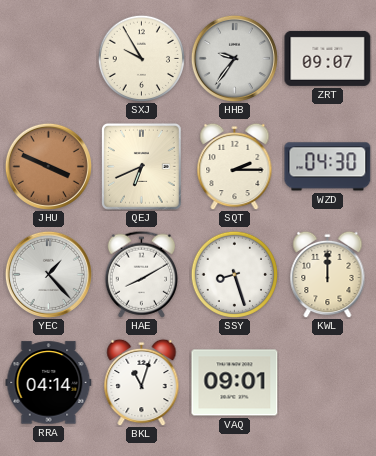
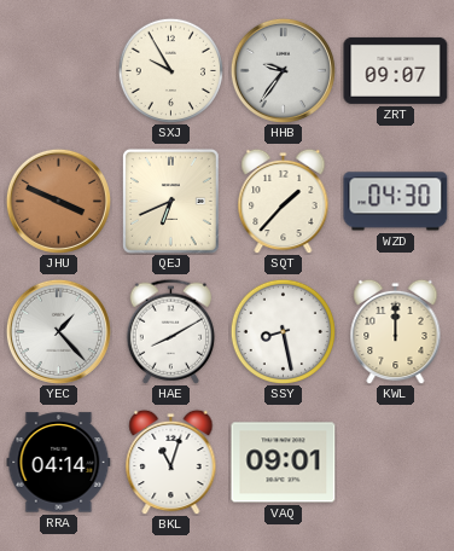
SQT: 2:15 -> 1:37
SSY: 8:27 -> 8:28
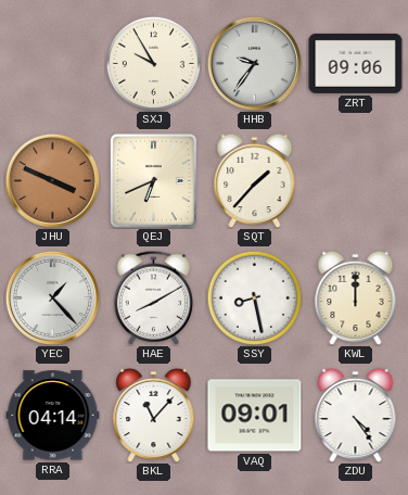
ZRT: 09:07 -> 09:06
WZD: 04:30 -> none
BKL: 11:03 -> 11:07
ZDU: none -> 4:24
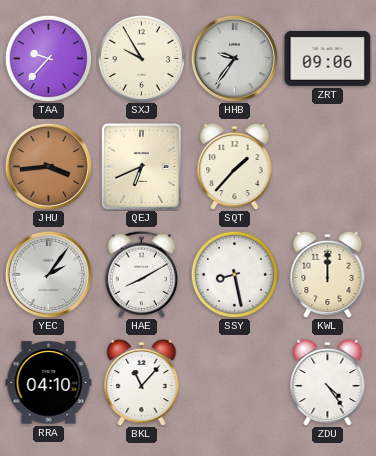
TAA: none -> 9:37
JHU: 3:49 -> 3:44
YEC: 1:23 -> 2:06
RRA: 04:14 -> 04:10
VAQ: 09:01 -> none
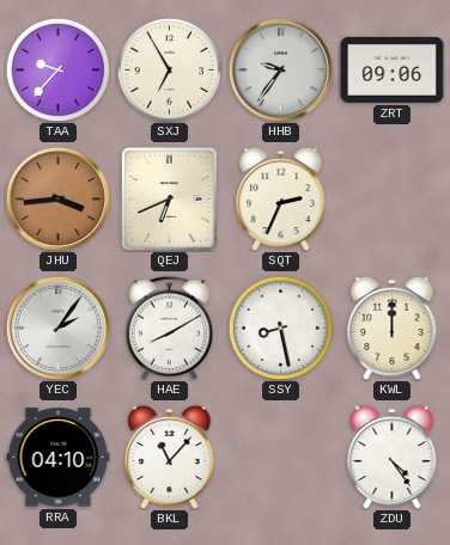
SXJ: 9:55 -> 6:55
SQT: 1:37 -> 2:34
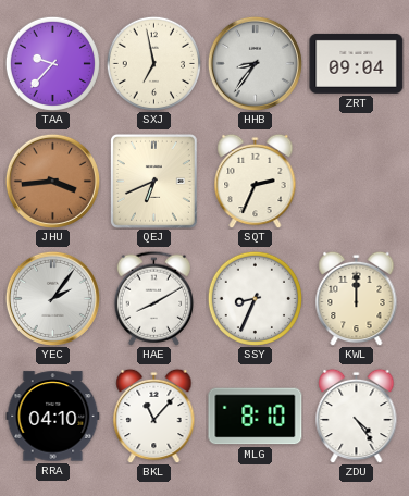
SXJ: 6:55 -> 6:58
HHB: 9:36 -> 8:36
ZRT: 09:06 -> 09:04
SSY: 8:28 -> 8:34
MLG: none -> 8:10
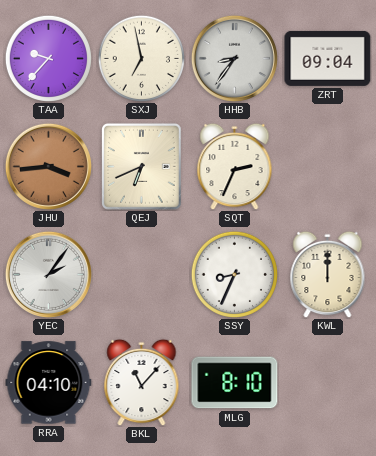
HAE: 8:10 -> none
ZDU: 4:24 -> none
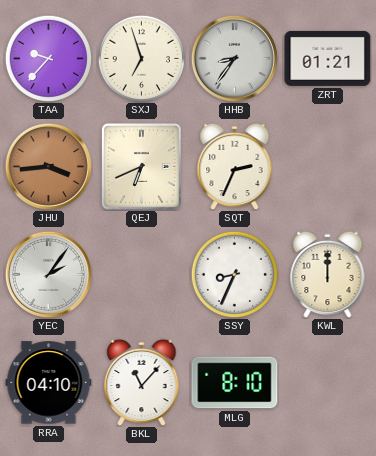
SXJ: 6:58 -> 6:57
ZRT: 09:04 -> 01:21
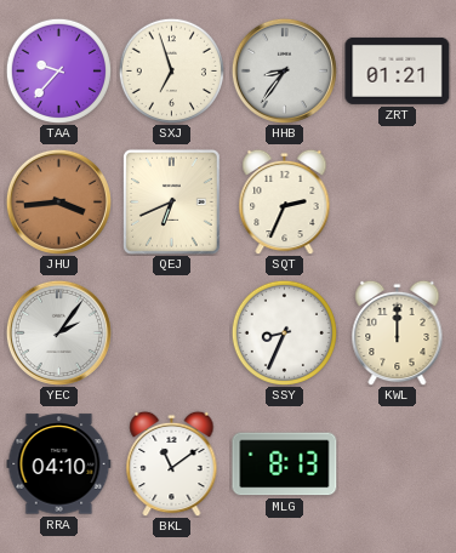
BKL: 11:07 -> 11:09
MLG: 8:10 -> 8:13
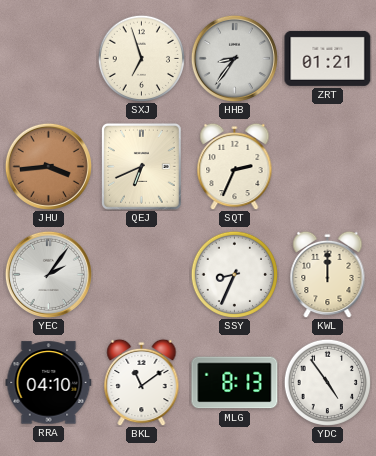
TAA: 9:37 -> none
YDC: none -> 4:54
